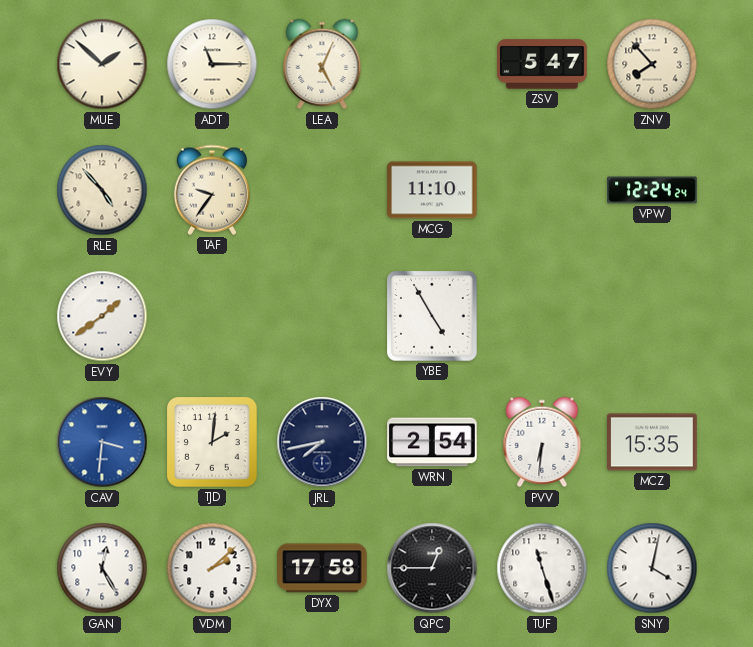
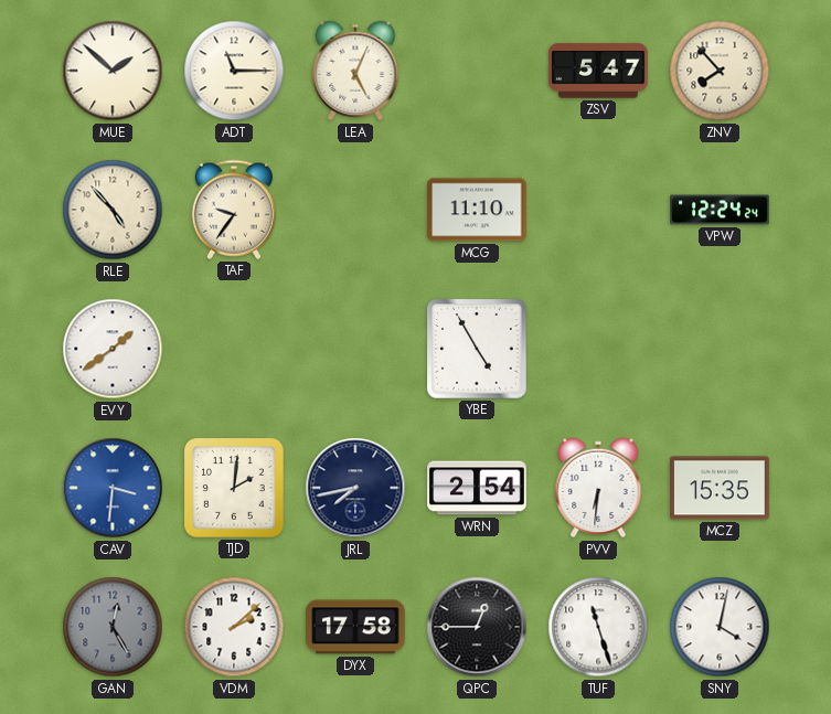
GAN dial: white -> grey
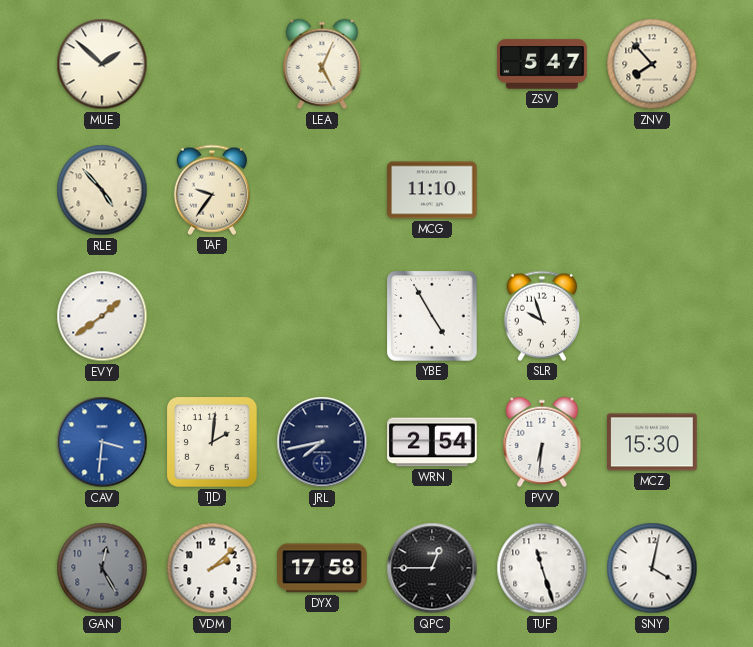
ADT: 11:15 -> none
VPW: 12:24 -> none
SLR: none -> 9:57
MCZ: 15:35 -> 15:30
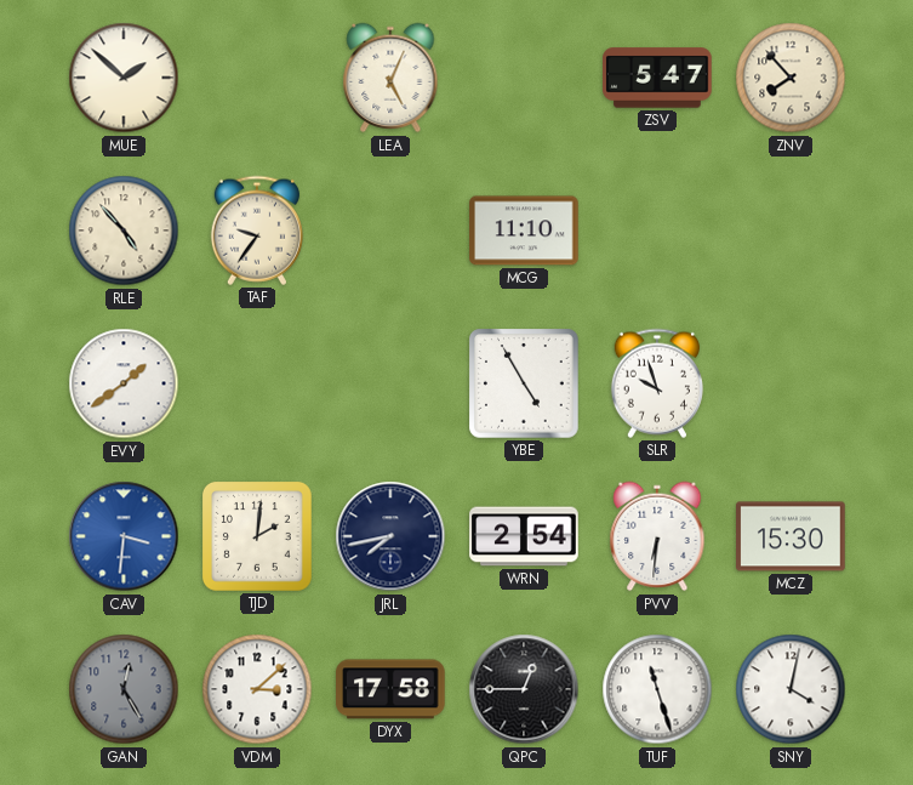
VDM: 2:08 -> 3:08
